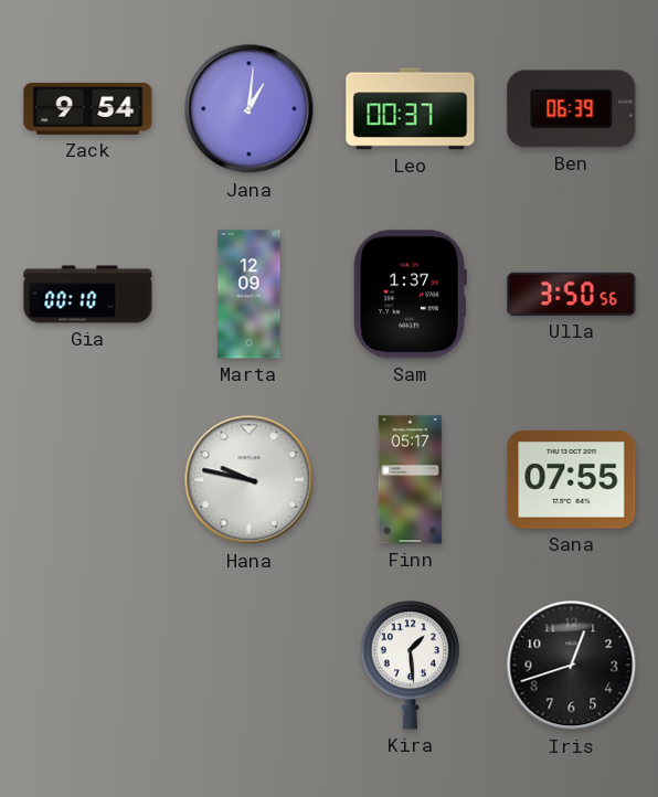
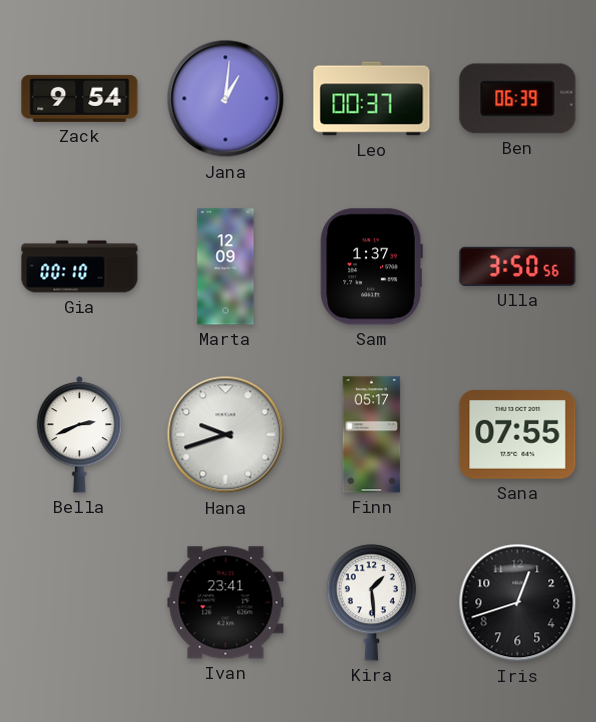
Bella: none -> 2:41
Hana: 9:47 -> 9:42
Ivan: none -> 23:41
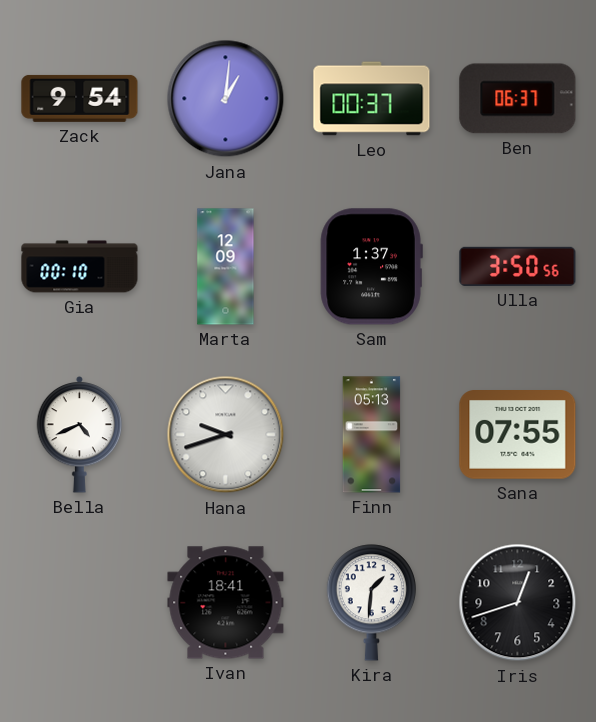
Ben: 06:39 -> 06:37
Bella: 2:41 -> 4:41
Finn: 05:17 -> 05:13
Ivan: 23:41 -> 18:41
Kira: 1:29 -> 1:31
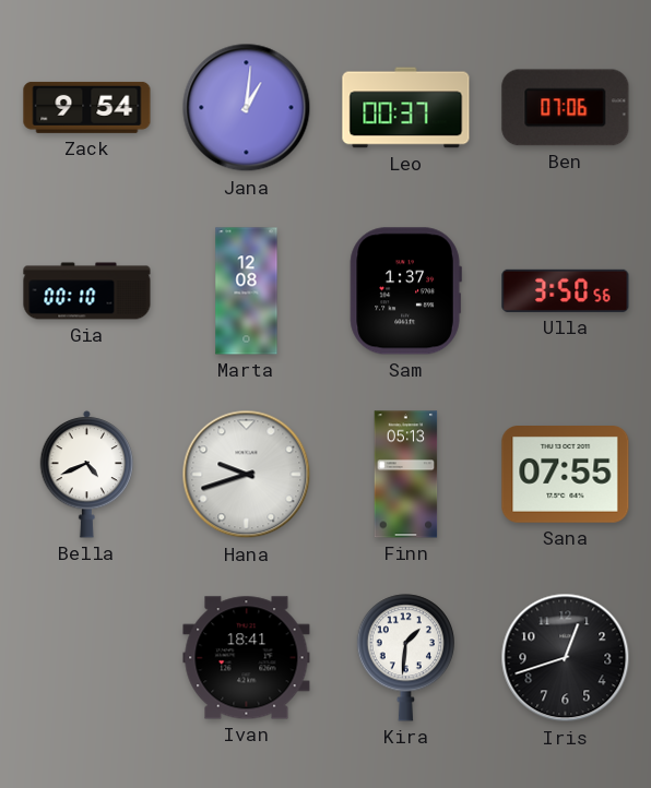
Ben: 06:37 -> 07:06
Marta: 12:09 -> 12:08
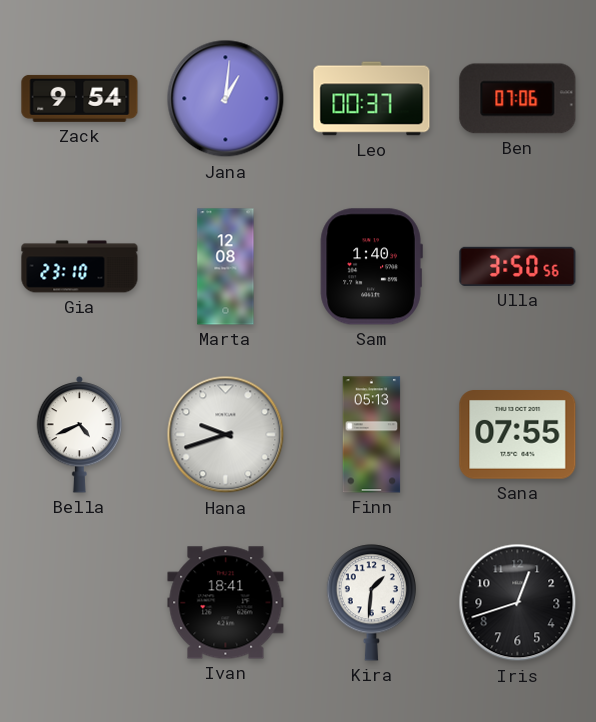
Gia: 00:10 -> 23:10
Sam: 1:37 -> 1:40
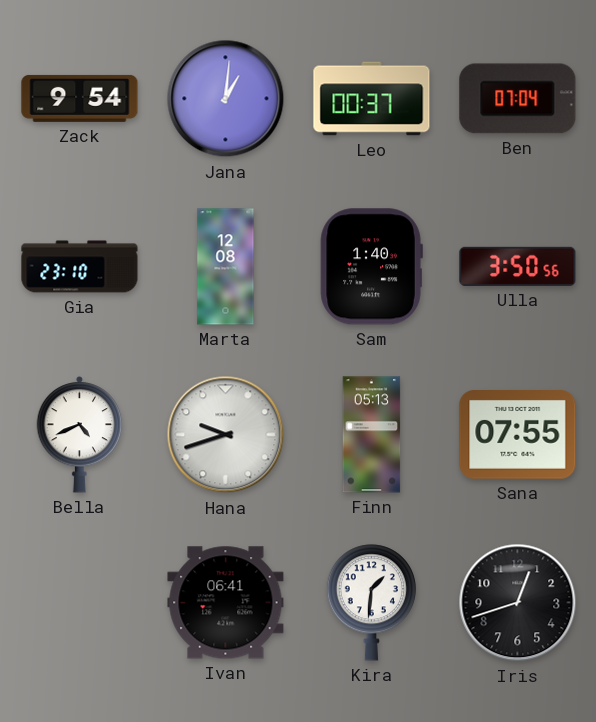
Ben: 07:06 -> 07:04
Ivan: 18:41 -> 06:41
